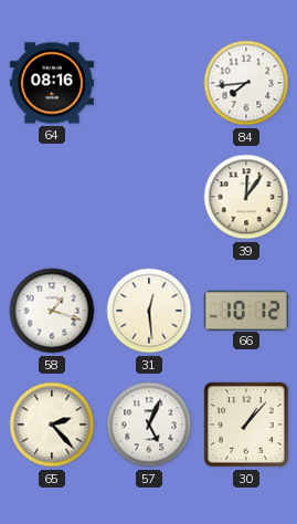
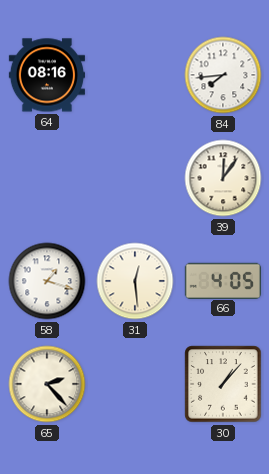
66: 10:12 -> 4:05
57: 5:04 -> none
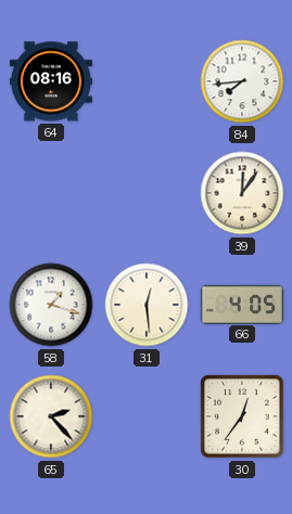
30: 1:07 -> 12:36
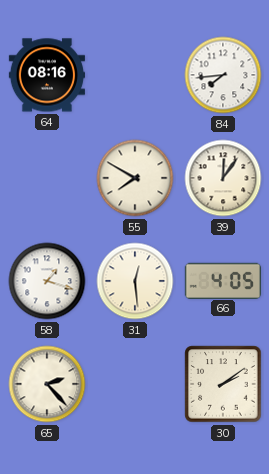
55: none -> 7:50
30: 12:36 -> 2:09
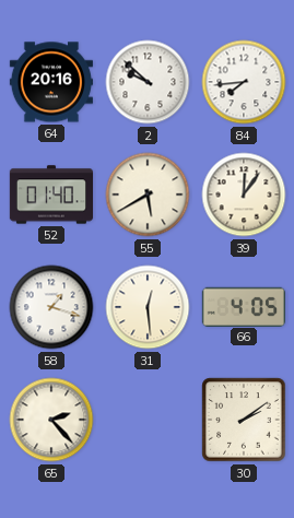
64: 08:16 -> 20:16
2: none -> 9:52
52: none -> 01:40
55: 7:50 -> 5:40
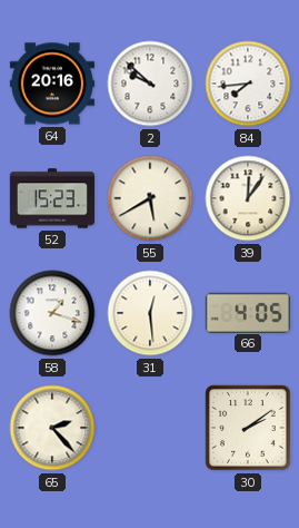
52: 01:40 -> 15:23
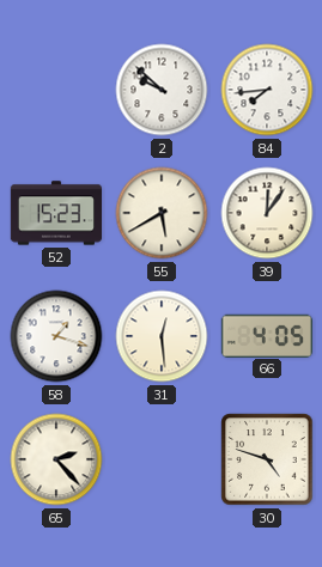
64: 20:16 -> none
30: 2:09 -> 4:48
